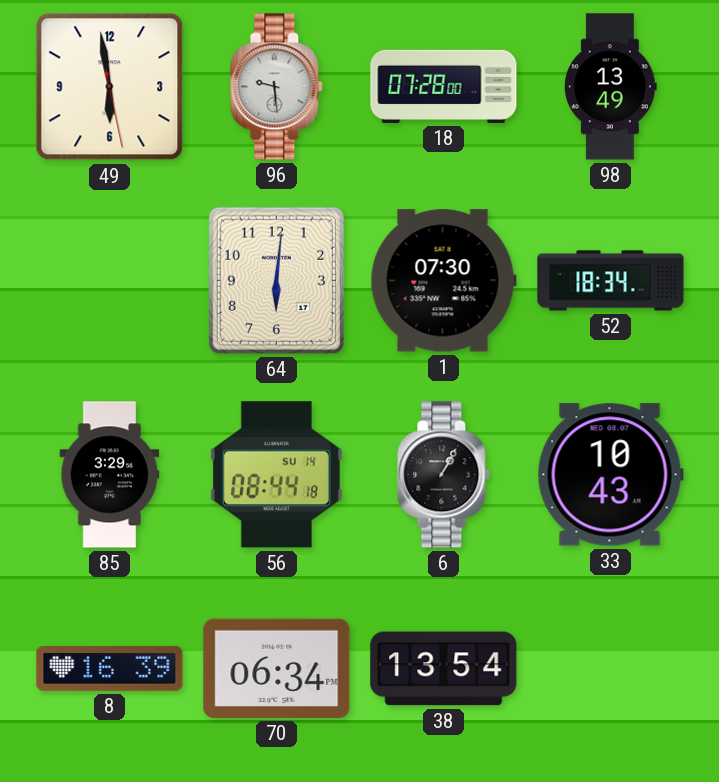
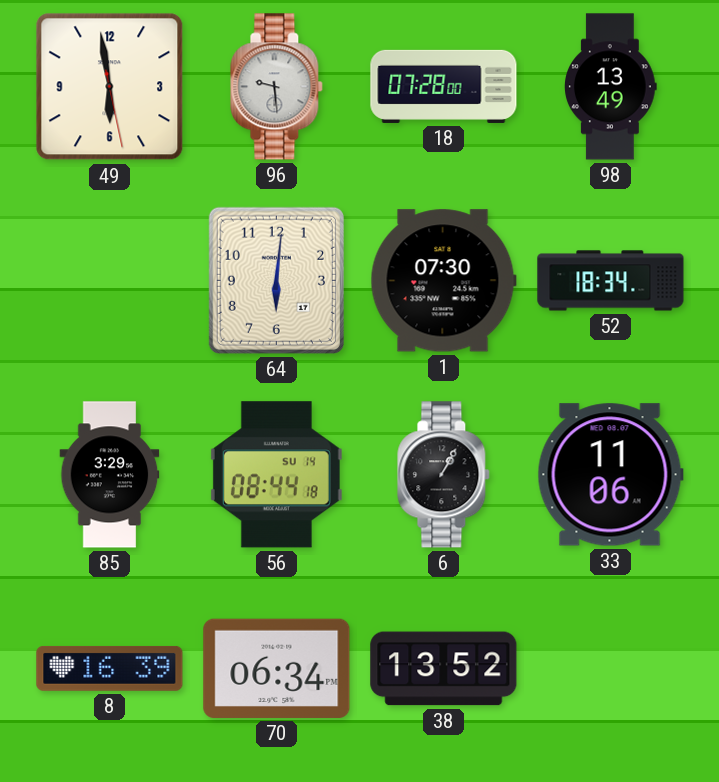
33: 10:43 -> 11:06
38: 13:54 -> 13:52
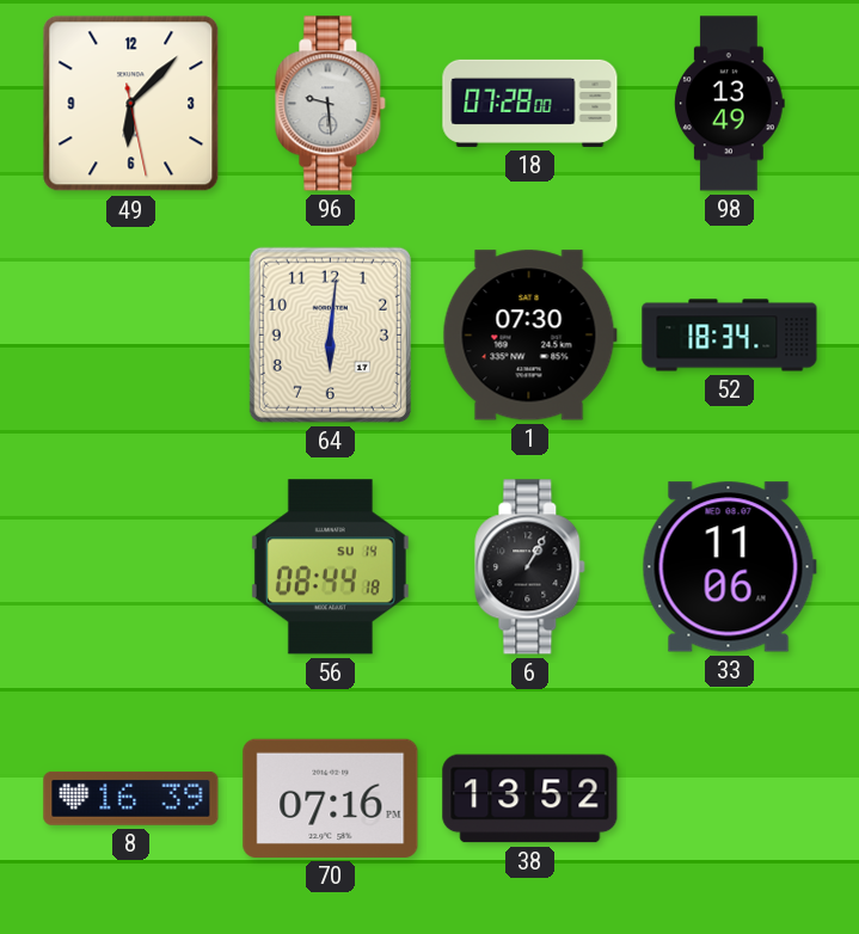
49: 5:58 -> 6:07
85: 3:29 -> none
70: 06:34 -> 07:16
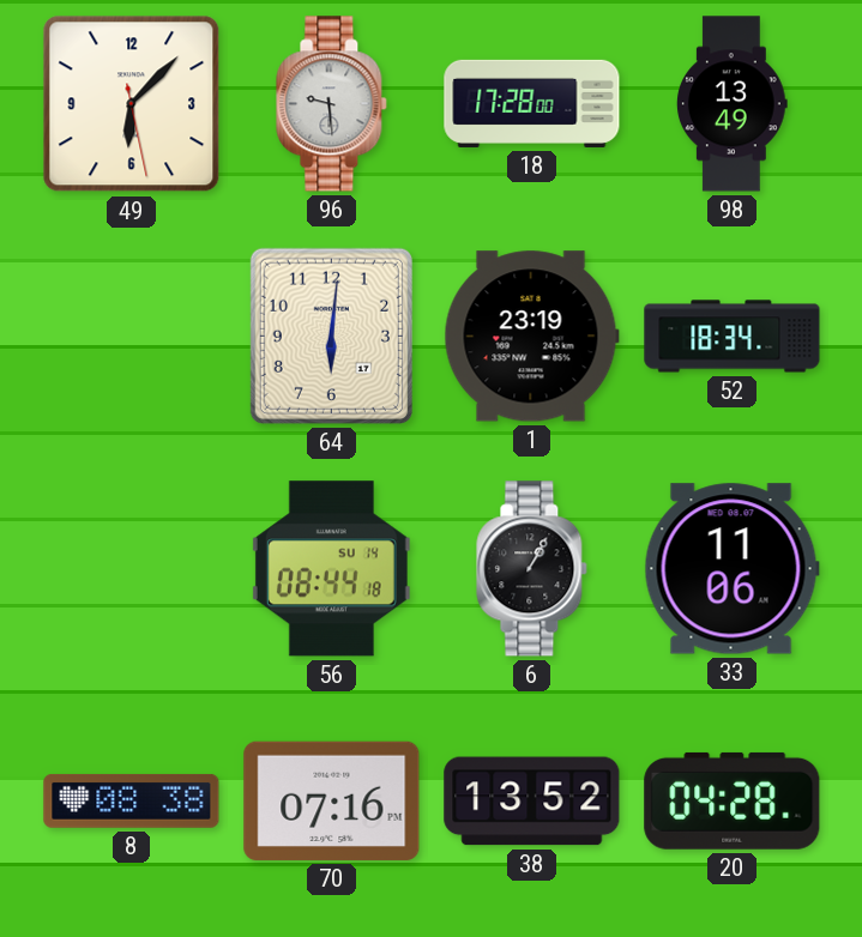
18: 07:28 -> 17:28
1: 07:30 -> 23:19
8: 16:39 -> 08:38
20: none -> 04:28
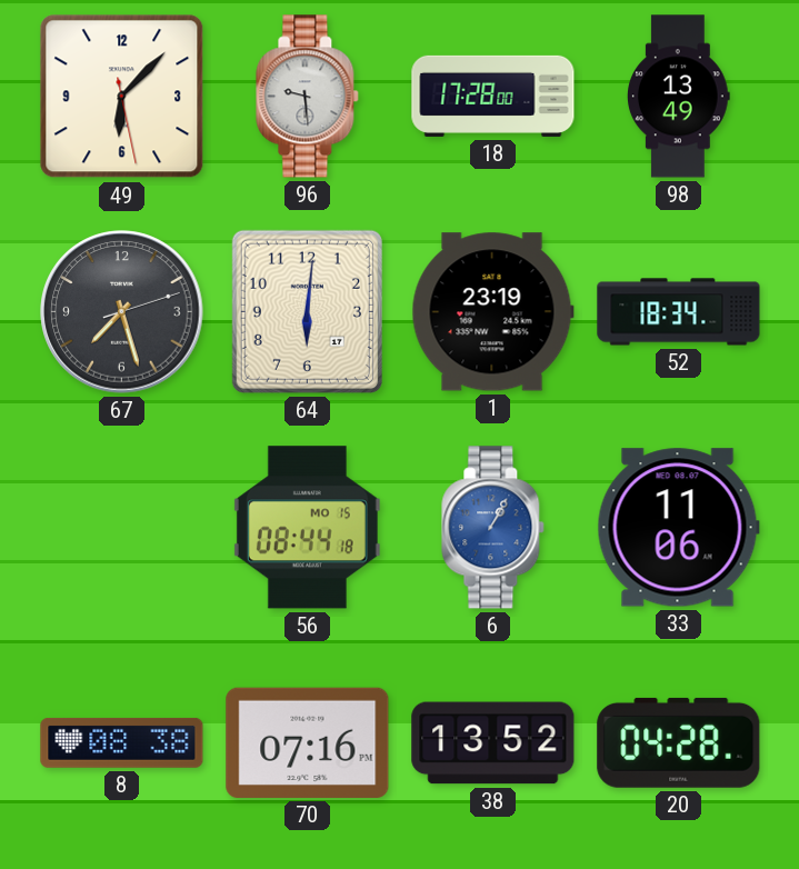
67: none -> 7:27
56 date: SU 14 -> MO 15
6 dial: black -> blue
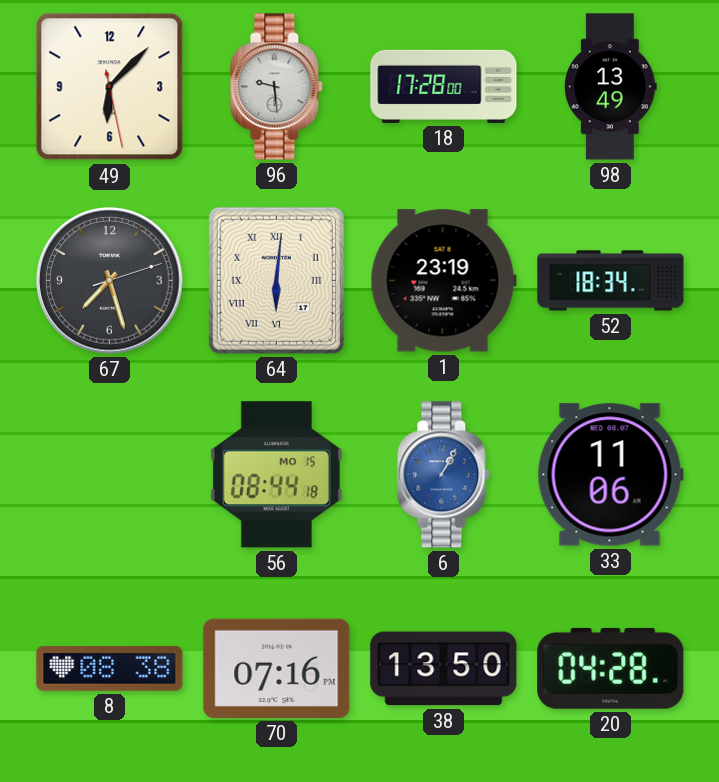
64 numerals: Arabic -> Roman
38: 13:52 -> 13:50
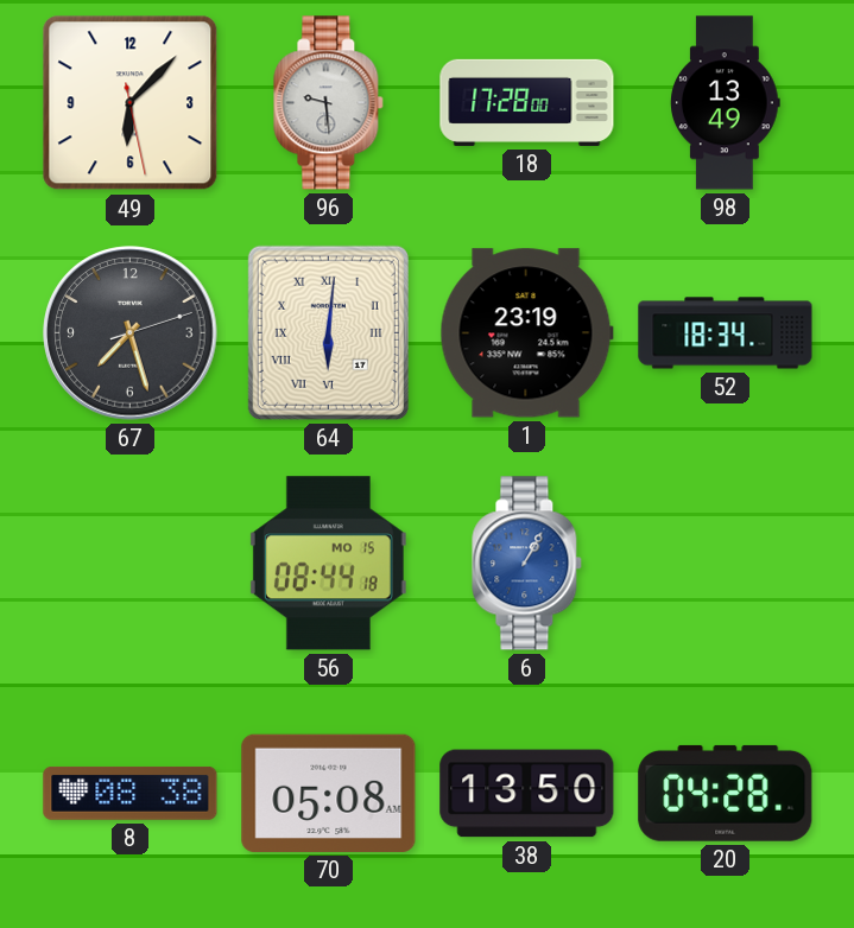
33: 11:06 -> none
70: 07:16 -> 05:08
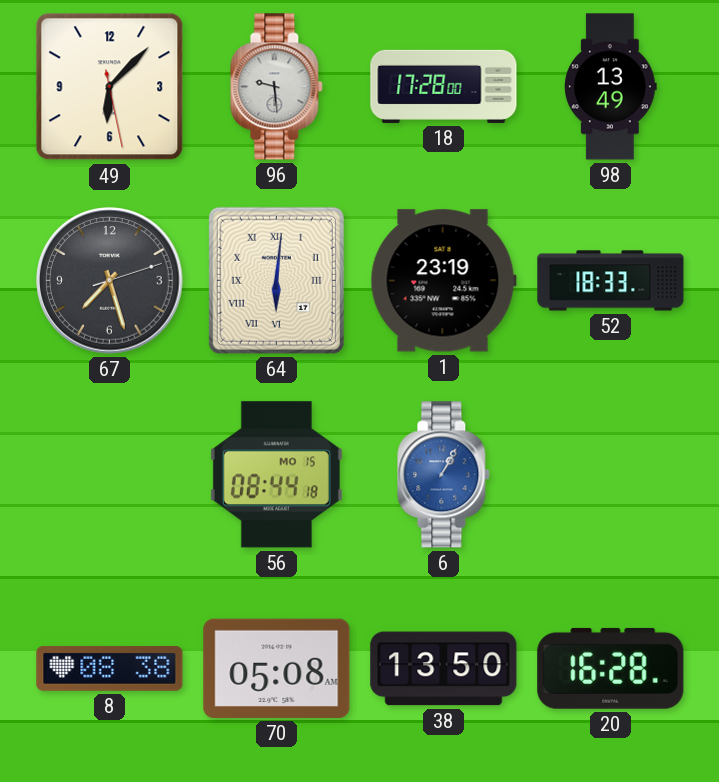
52: 18:34 -> 18:33
20: 04:28 -> 16:28
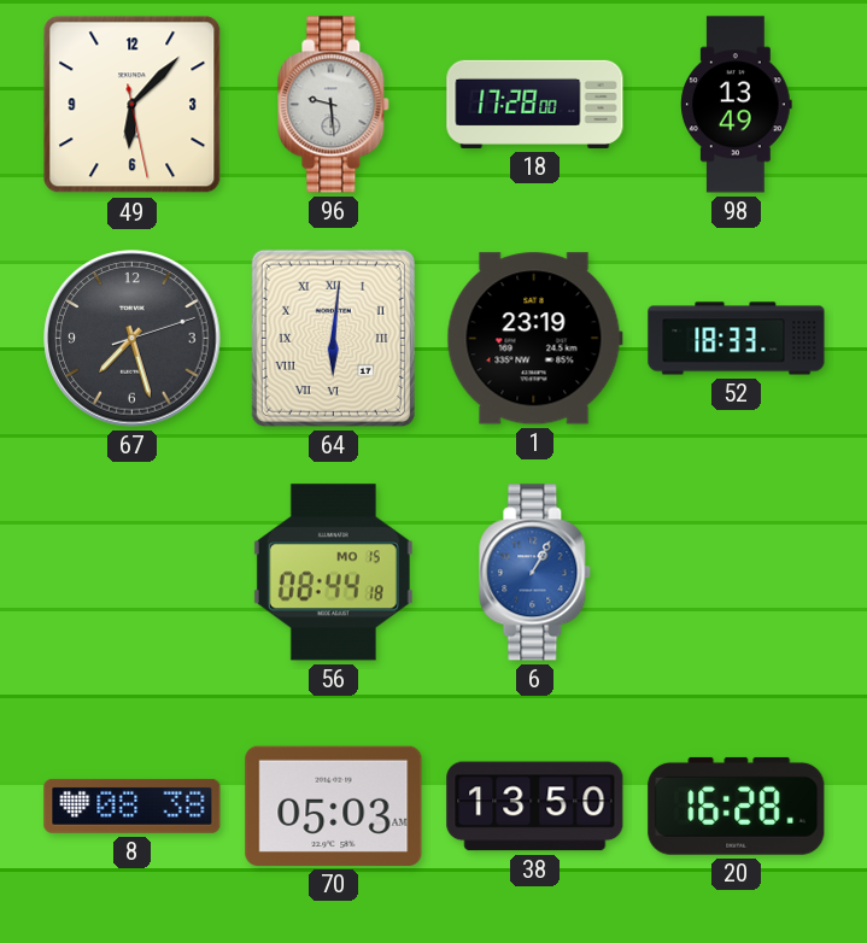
70: 05:08 -> 05:03
